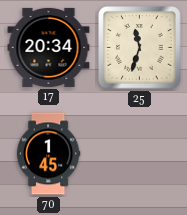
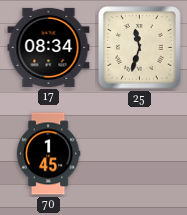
17: 20:34 -> 08:34
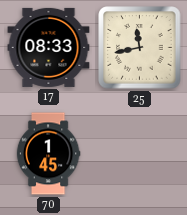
17: 08:34 -> 08:33
25: 11:33 -> 11:43
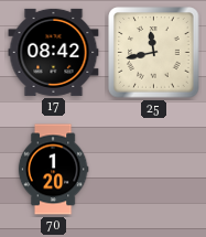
17: 08:33 -> 08:42
70: 1:45 -> 1:20
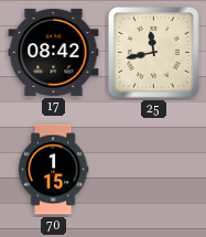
70: 1:20 -> 1:15
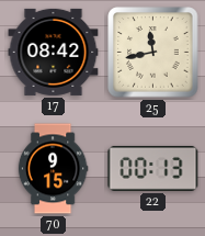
70: 1:15 -> 9:15
22: none -> 00:13
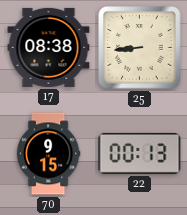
17: 08:42 -> 08:38
25: 11:43 -> 8:44
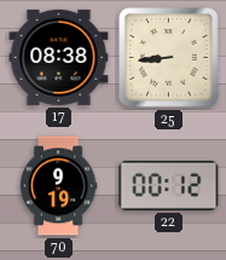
70: 9:15 -> 9:19
22: 00:13 -> 00:12
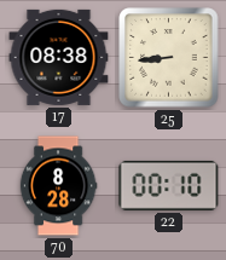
70: 9:19 -> 8:28
22: 00:12 -> 00:10
